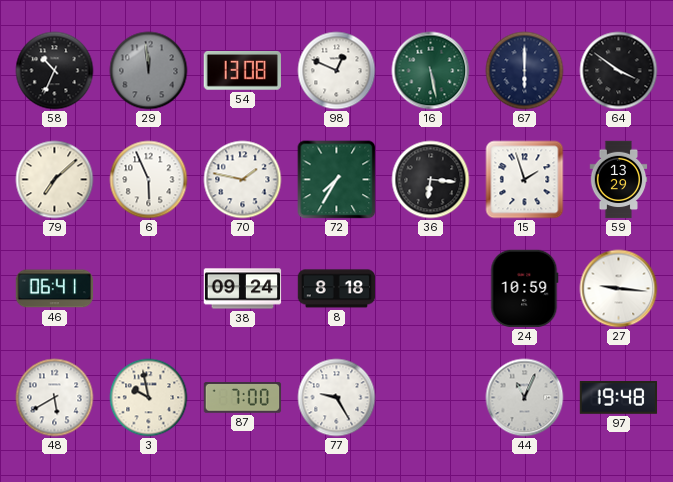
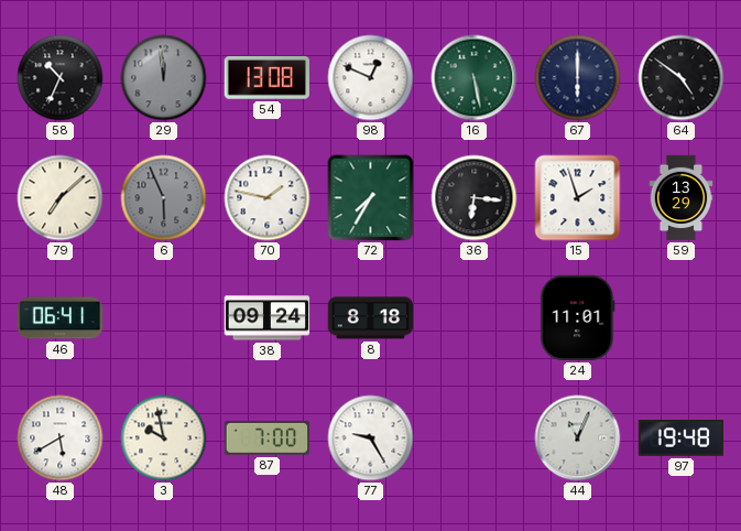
64: 3:51 -> 4:51
6 dial: white -> grey
24: 10:59 -> 11:01
27: 9:16 -> none
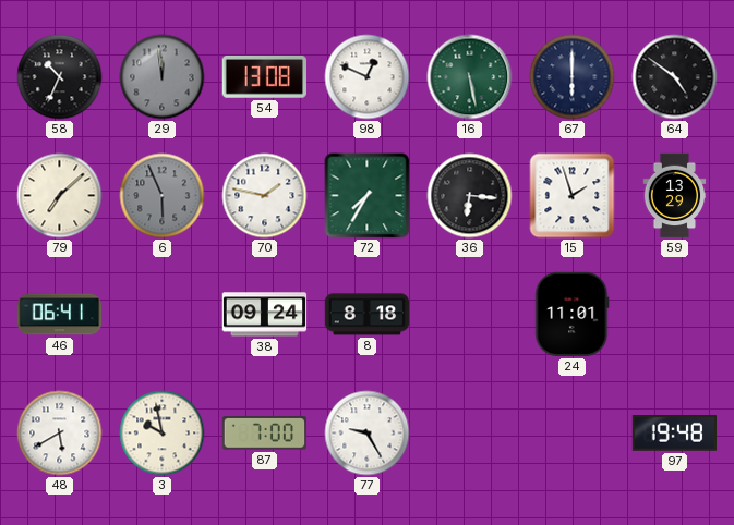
44: 11:04 -> none
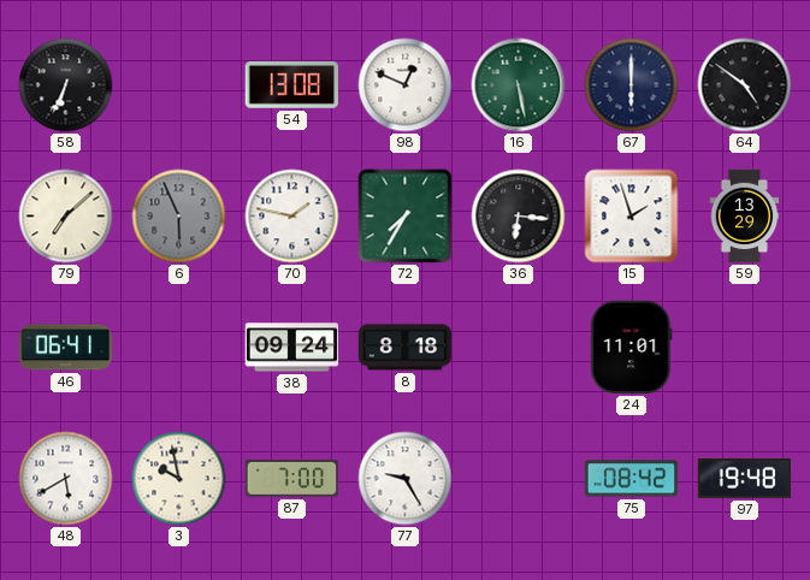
58: 10:34 -> 6:34
29: 11:59 -> none
75: none -> 08:42
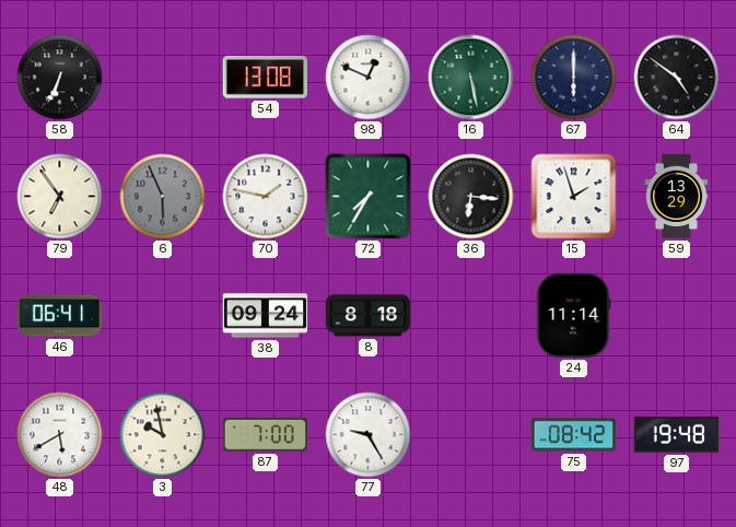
79: 7:08 -> 6:54
24: 11:01 -> 11:14
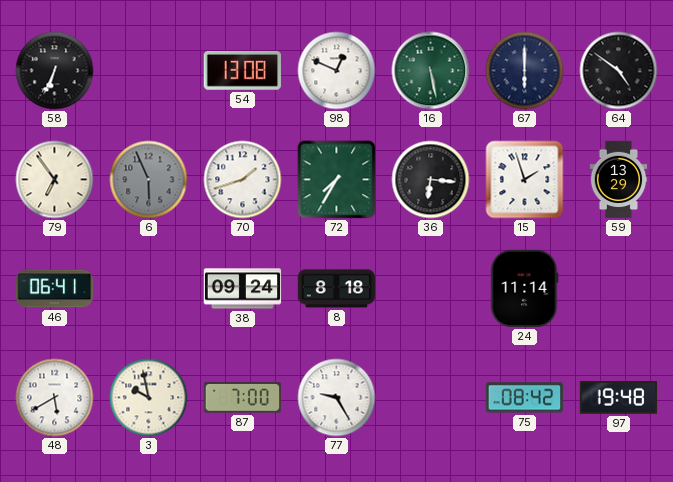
70: 1:47 -> 1:42
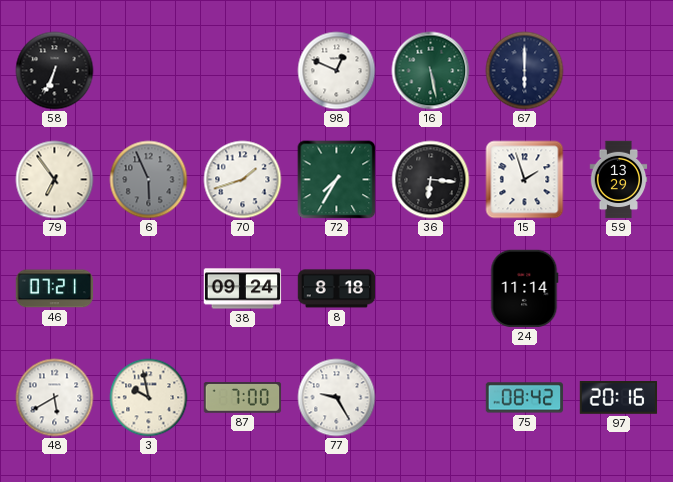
54: 13:08 -> none
64: 4:51 -> none
46: 06:41 -> 07:21
97: 19:48 -> 20:16
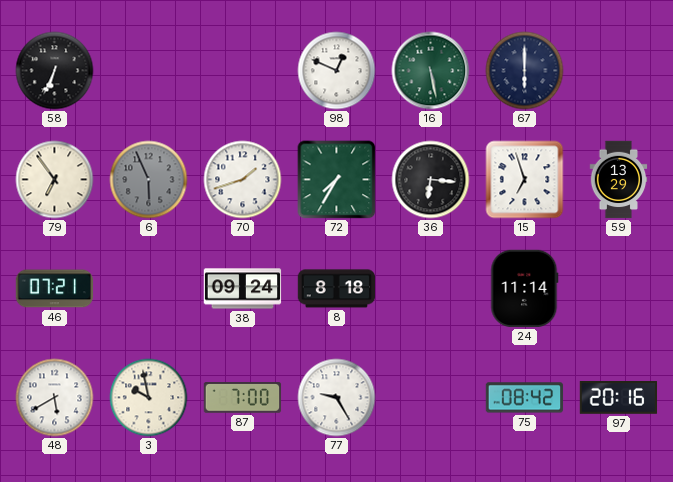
15: 1:57 -> 6:57
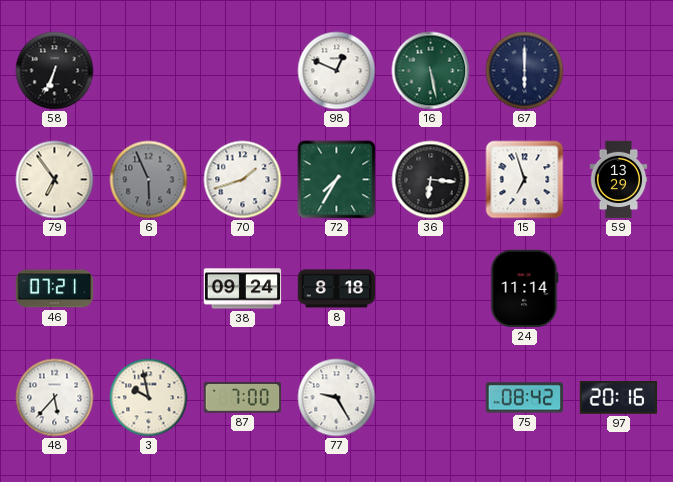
48: 5:40 -> 5:37
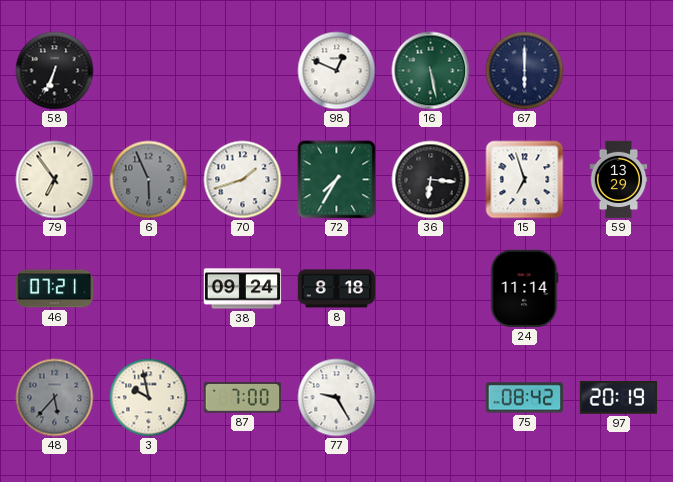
48 dial: white -> grey
97: 20:16 -> 20:19
